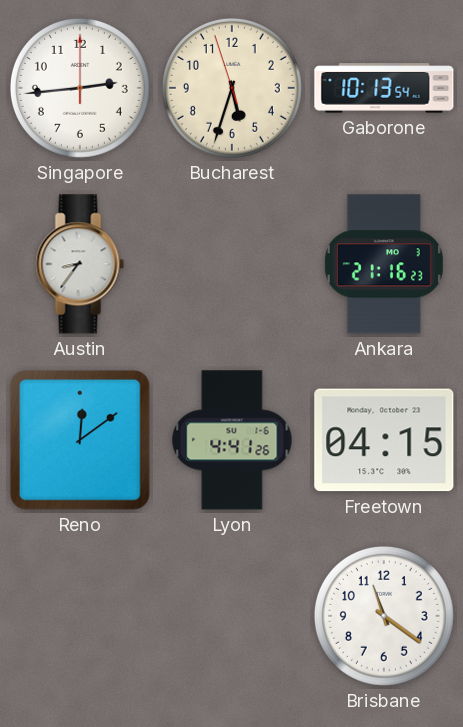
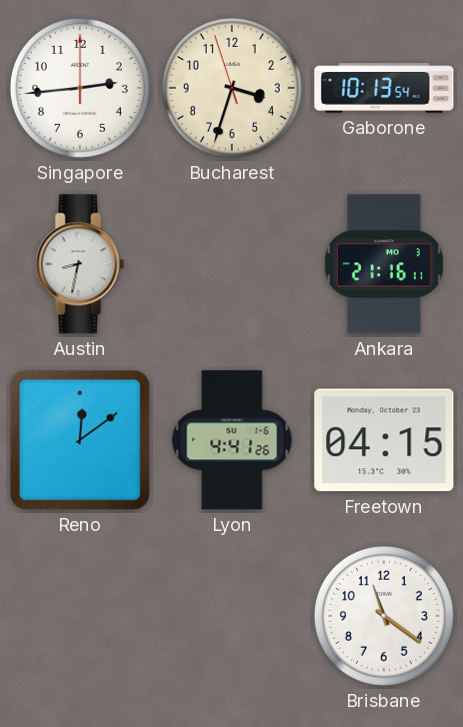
Bucharest: 5:32 -> 3:32
Austin: 8:36 -> 8:32
Ankara: 21:16:23 -> 21:16:11
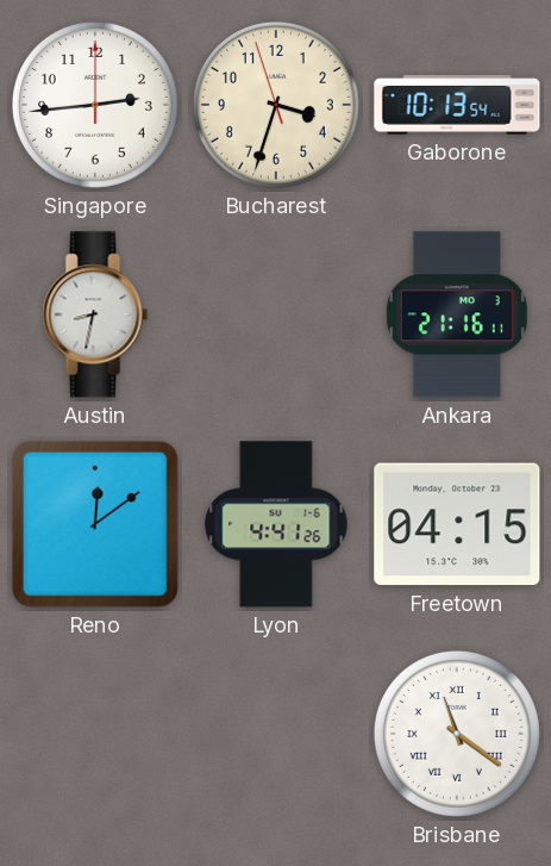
Brisbane numerals: Arabic -> Roman
